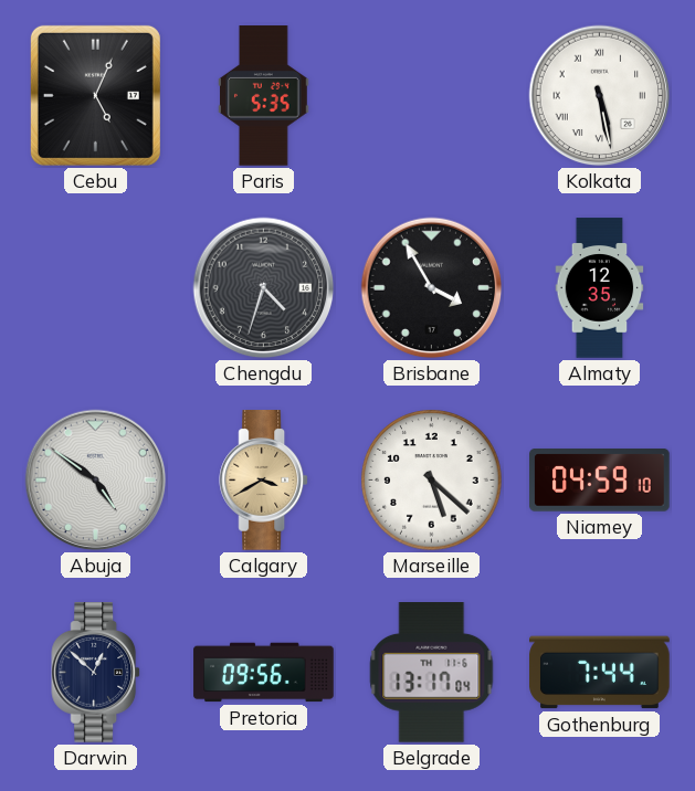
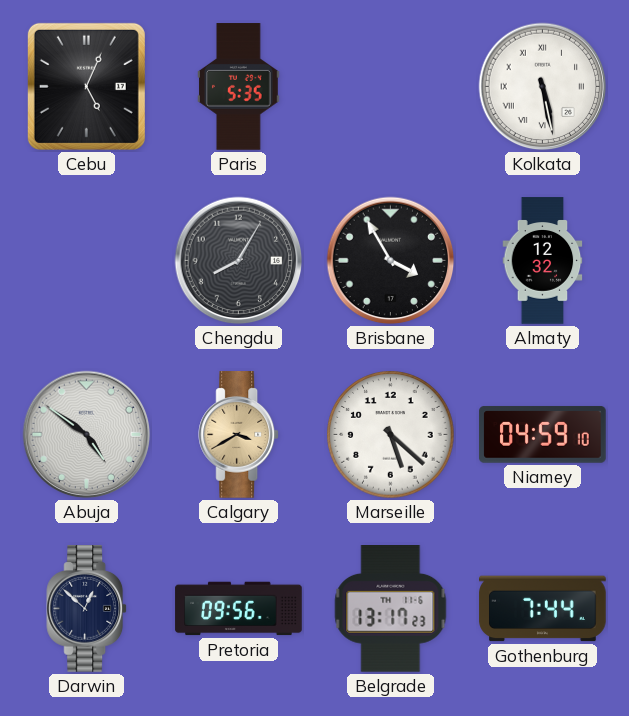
Chengdu: 4:33 -> 8:05
Almaty: 12:35 -> 12:32
Belgrade: 13:17:04 -> 13:17:23
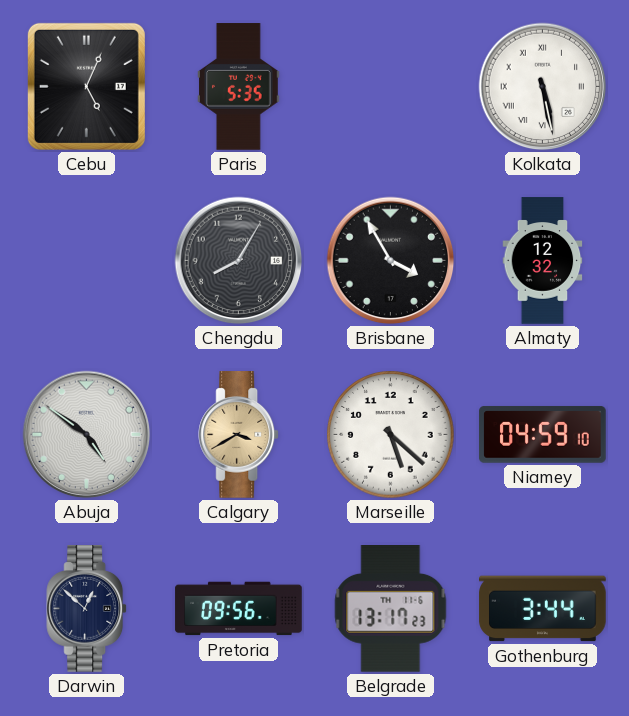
Gothenburg: 7:44 -> 3:44
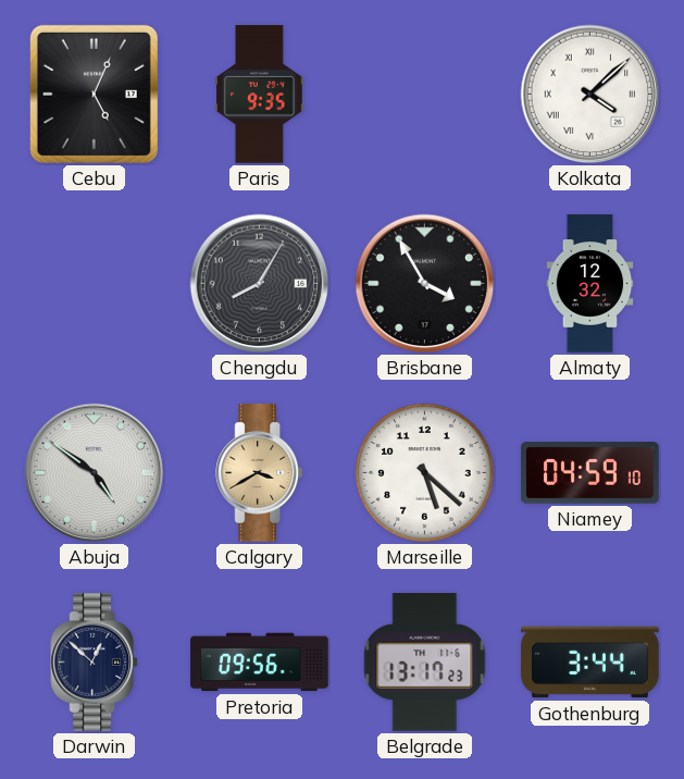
Paris: 5:35 -> 9:35
Kolkata: 5:28 -> 4:08
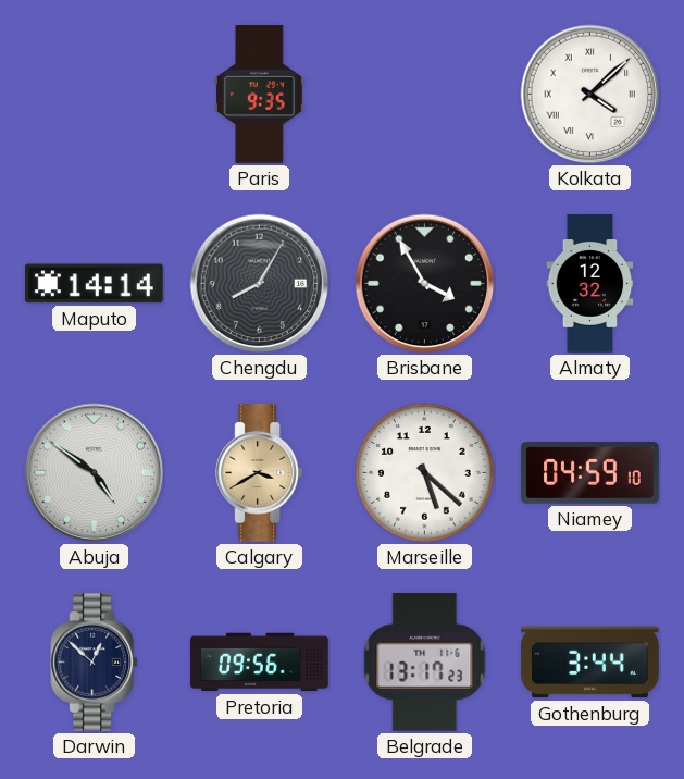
Cebu: 5:04 -> none
Maputo: none -> 14:14
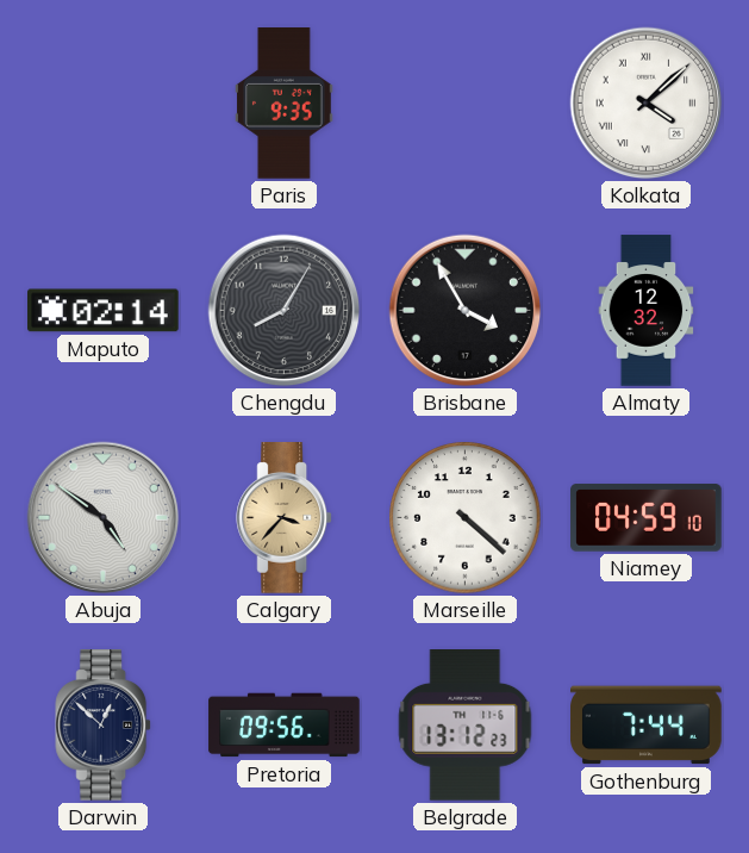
Maputo: 14:14 -> 02:14
Calgary: 3:40 -> 3:37
Marseille: 5:22 -> 4:22
Belgrade: 13:17 -> 13:12
Gothenburg: 3:44 -> 7:44
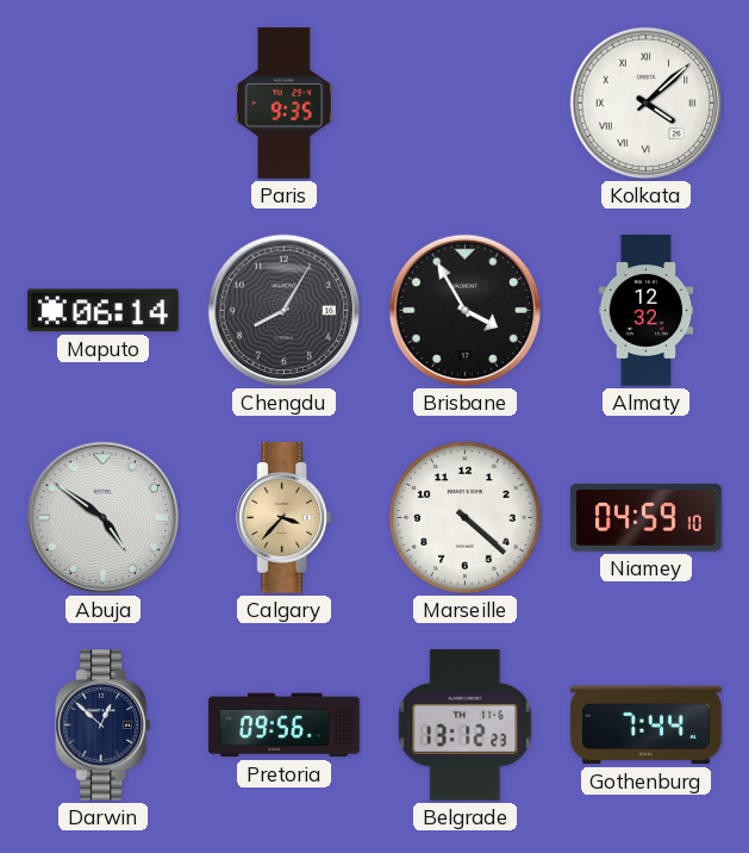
Maputo: 02:14 -> 06:14
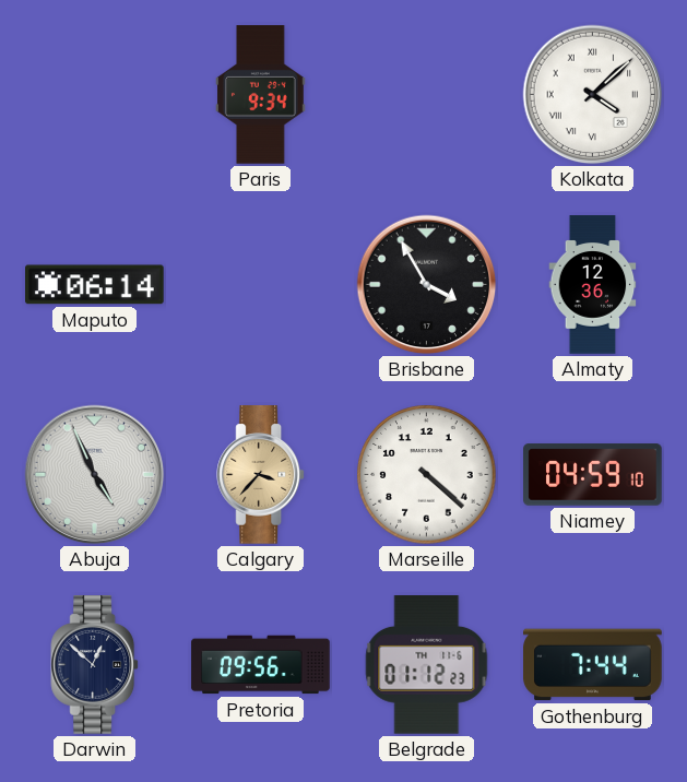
Paris: 9:35 -> 9:34
Chengdu: 8:05 -> none
Almaty: 12:32 -> 12:36
Abuja: 4:51 -> 4:56
Belgrade: 13:12 -> 01:12
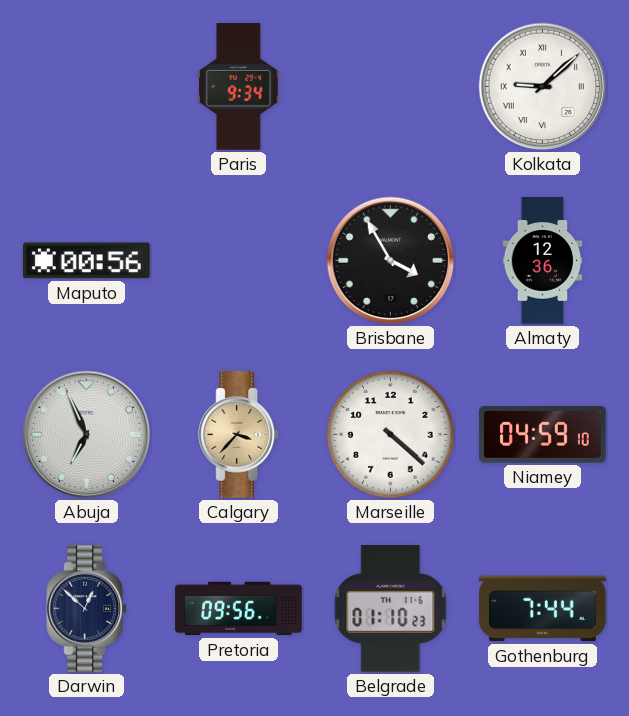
Kolkata: 4:08 -> 9:08
Maputo: 06:14 -> 00:56
Abuja: 4:56 -> 6:56
Belgrade: 01:12 -> 01:10
